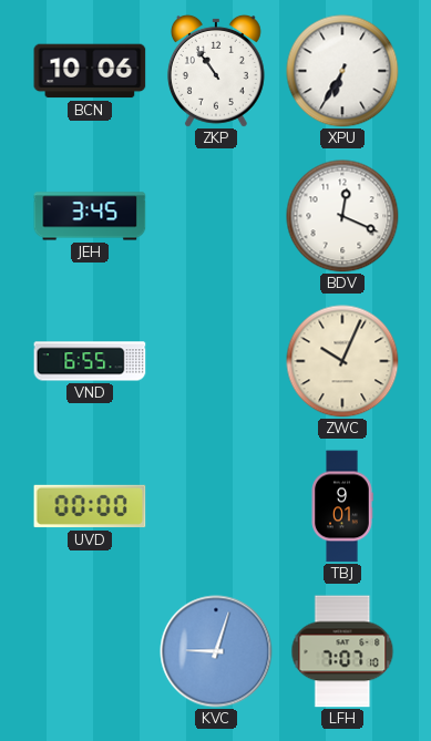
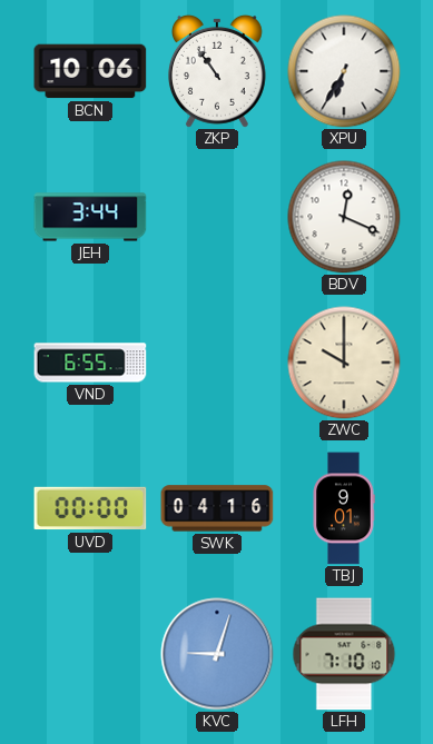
JEH: 3:45 -> 3:44
ZWC: 10:04 -> 10:00
SWK: none -> 04:16
LFH: 7:07 -> 7:10
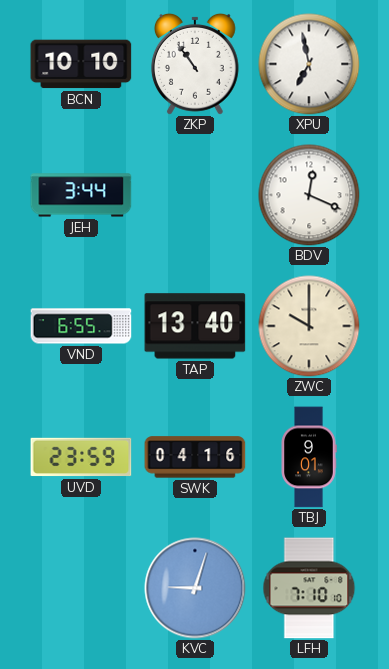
BCN: 10:06 -> 10:10
XPU: 6:35 -> 6:58
TAP: none -> 13:40
UVD: 00:00 -> 23:59
